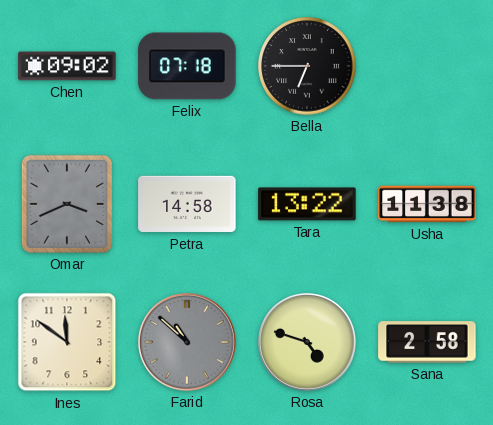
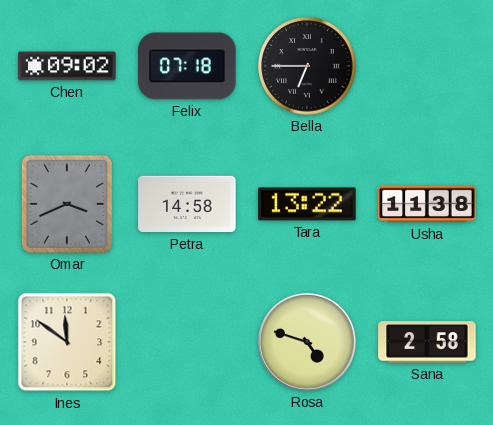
Farid: 10:52 -> none
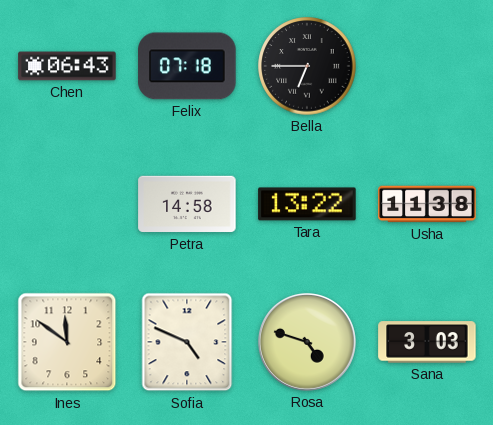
Chen: 09:02 -> 06:43
Omar: 3:41 -> none
Sofia: none -> 4:49
Sana: 2:58 -> 3:03
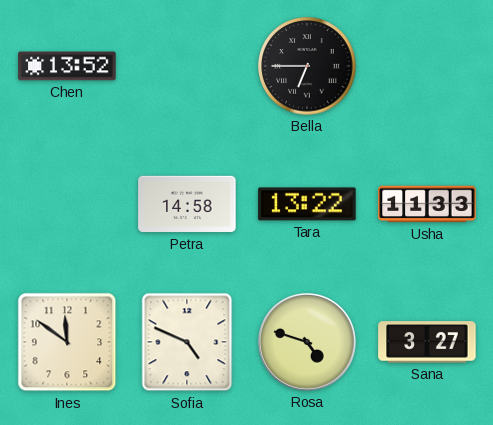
Chen: 06:43 -> 13:52
Felix: 07:18 -> none
Usha: 11:38 -> 11:33
Sana: 3:03 -> 3:27
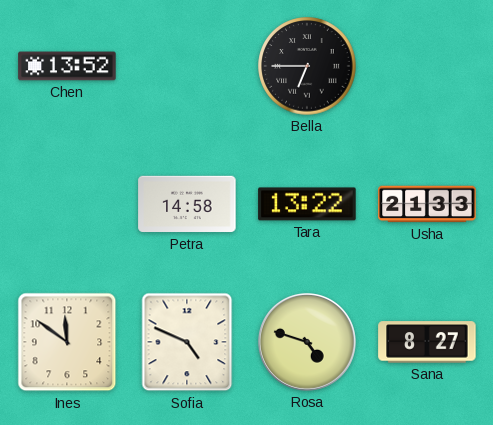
Usha: 11:33 -> 21:33
Sana: 3:27 -> 8:27
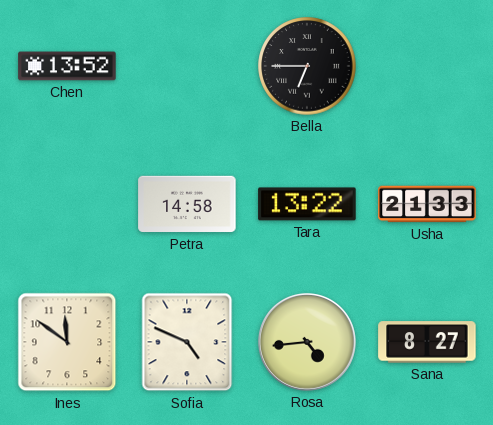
Rosa: 4:48 -> 4:44
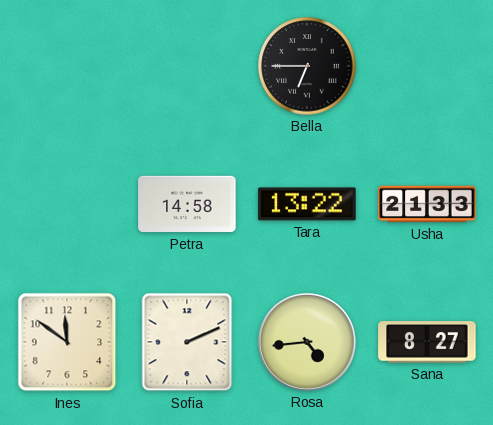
Chen: 13:52 -> none
Sofia: 4:49 -> 2:11
